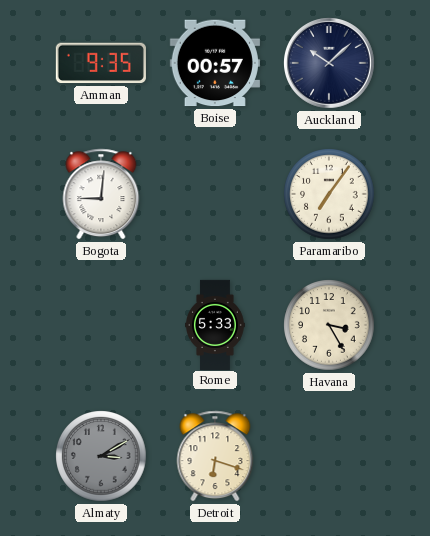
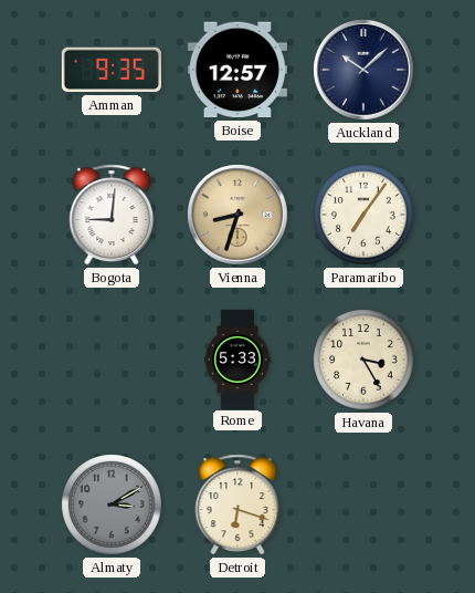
Boise: 00:57 -> 12:57
Vienna: none -> 8:33
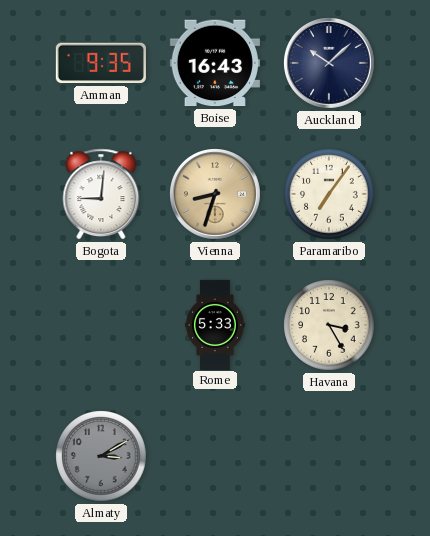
Boise: 12:57 -> 16:43
Detroit: 6:18 -> none
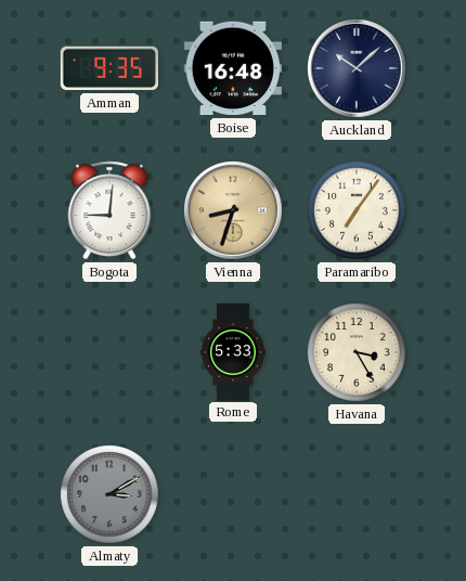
Boise: 16:43 -> 16:48
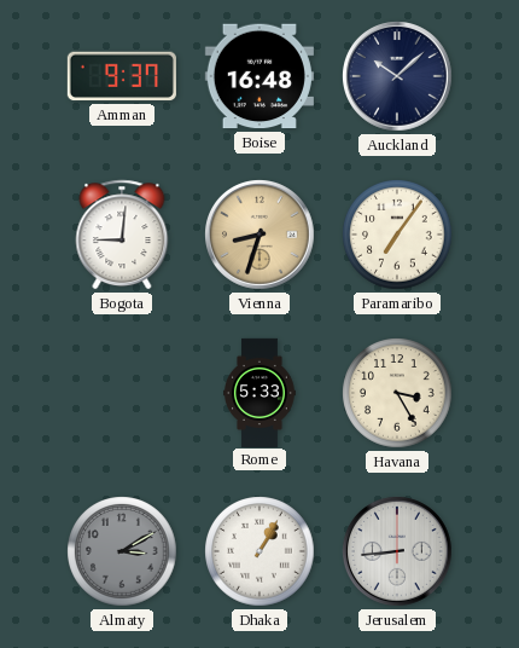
Amman: 9:35 -> 9:37
Dhaka: none -> 1:05
Jerusalem: none -> 8:44
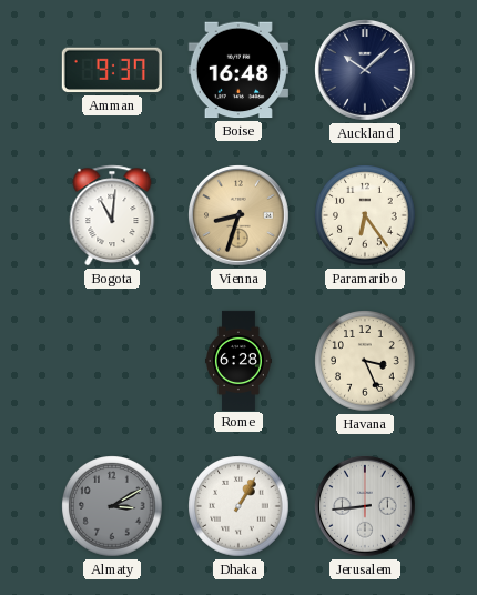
Bogota: 9:01 -> 11:01
Paramaribo: 7:06 -> 6:24
Rome: 5:33 -> 6:28
Havana: 3:25 -> 3:26
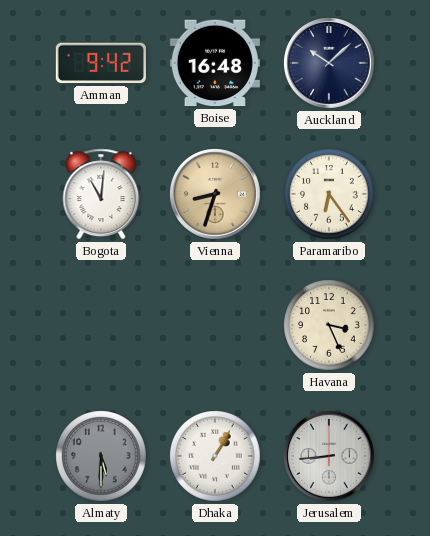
Amman: 9:37 -> 9:42
Rome: 6:28 -> none
Almaty: 3:10 -> 5:30
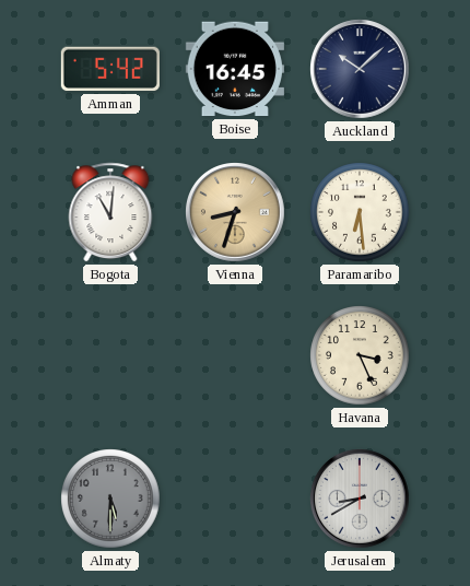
Amman: 9:42 -> 5:42
Boise: 16:48 -> 16:45
Paramaribo: 6:24 -> 6:29
Dhaka: 1:05 -> none
Jerusalem: 8:44 -> 8:40
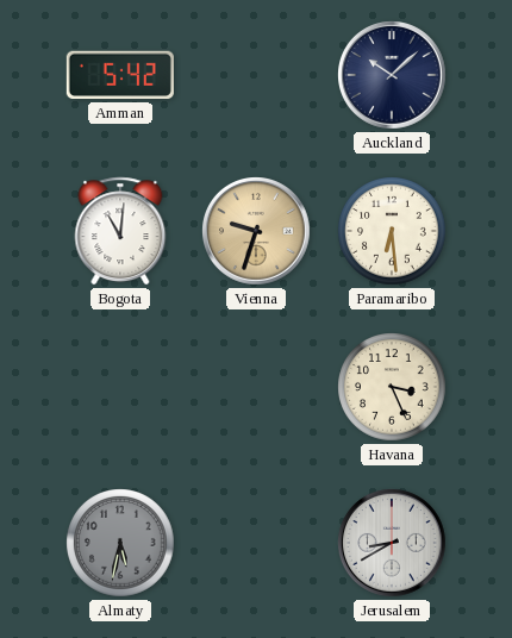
Boise: 16:45 -> none
Vienna: 8:33 -> 9:33
Almaty: 5:30 -> 5:32
